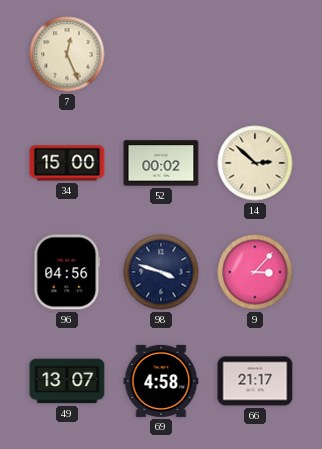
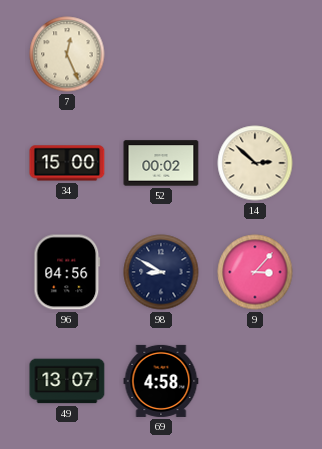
98: 3:48 -> 8:50
66: 21:17 -> none
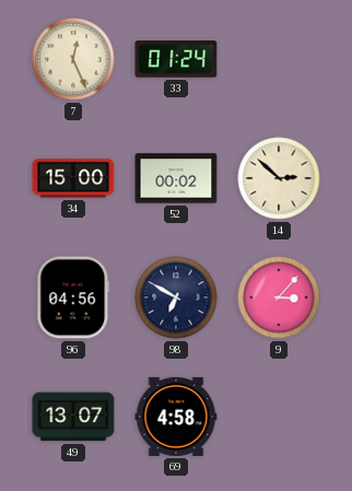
33: none -> 01:24
98: 8:50 -> 6:50
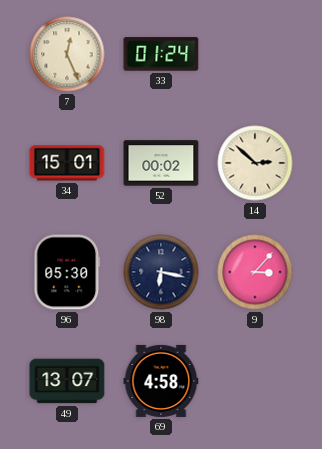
34: 15:00 -> 15:01
96: 04:56 -> 05:30
98: 6:50 -> 6:17
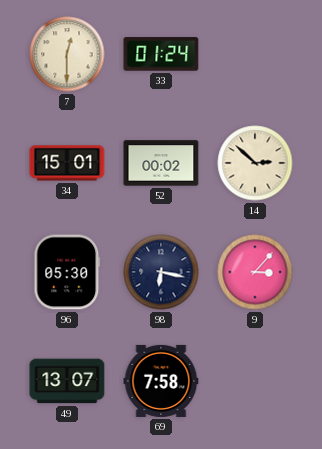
7: 12:26 -> 12:30
69: 4:58 -> 7:58
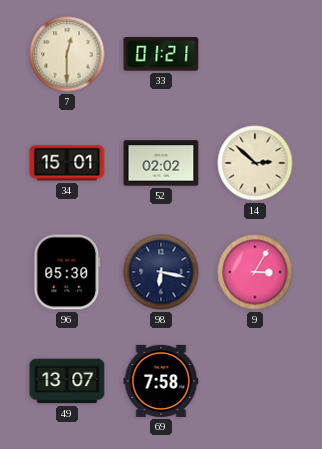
33: 01:24 -> 01:21
52: 00:02 -> 02:02
9: 3:07 -> 3:05
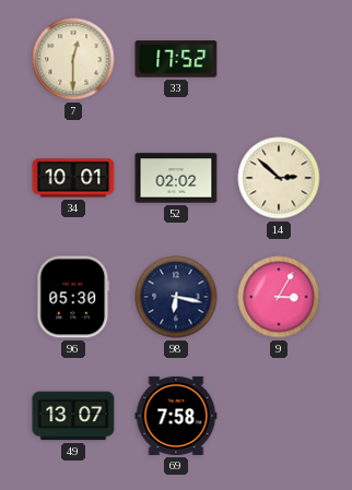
33: 01:21 -> 17:52
34: 15:01 -> 10:01
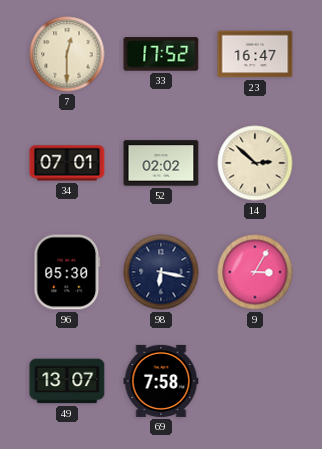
23: none -> 16:47
34: 10:01 -> 07:01
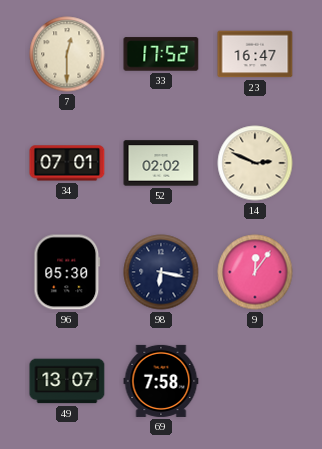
14: 2:52 -> 2:49
9: 3:05 -> 12:06
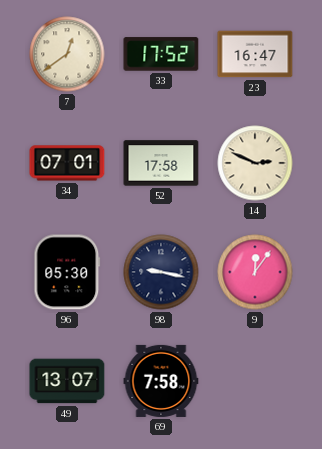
7: 12:30 -> 12:39
52: 02:02 -> 17:58
98: 6:17 -> 9:17
